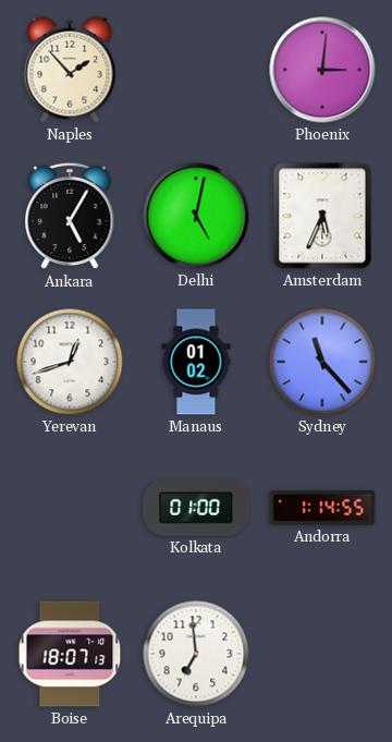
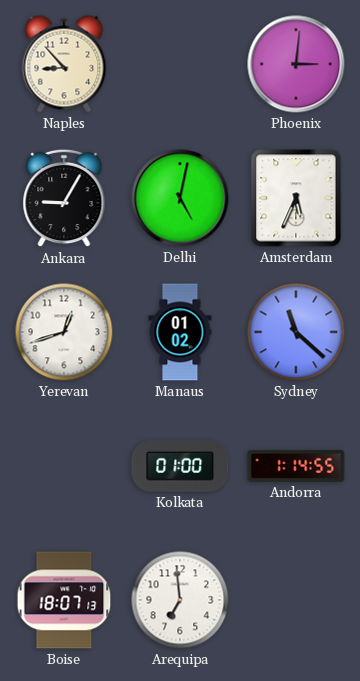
Naples: 1:53 -> 8:53
Ankara: 5:05 -> 9:05
Sydney: 11:23 -> 11:22
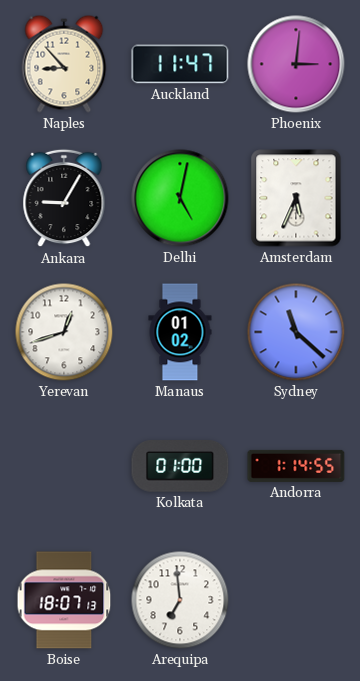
Auckland: none -> 11:47
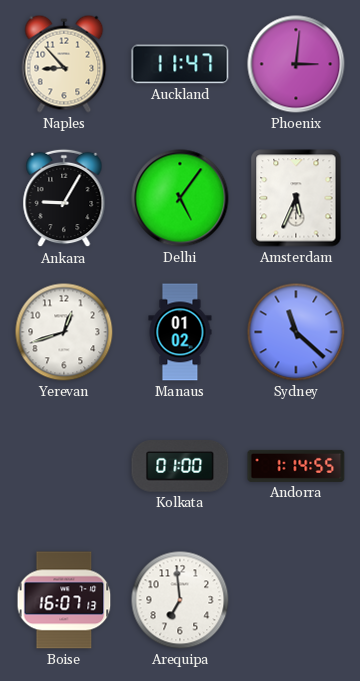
Delhi: 5:02 -> 5:06
Boise: 18:07 -> 16:07
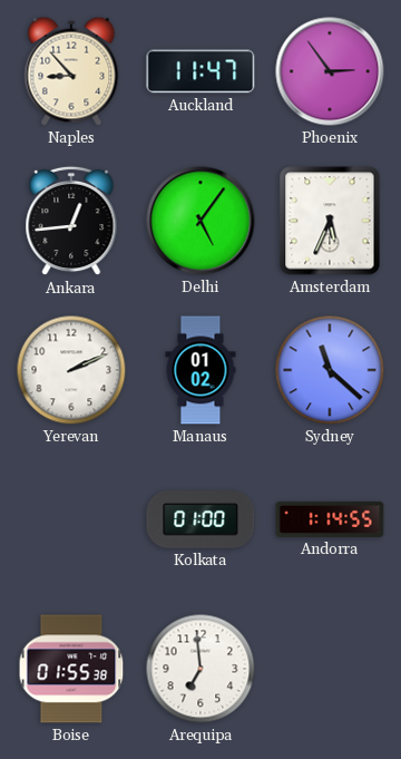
Phoenix: 3:01 -> 2:54
Ankara: 9:05 -> 12:44
Yerevan: 12:42 -> 2:11
Boise: 16:07 -> 01:55
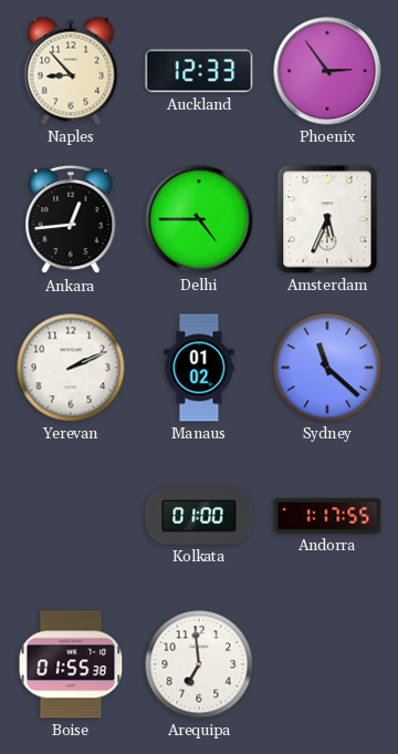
Auckland: 11:47 -> 12:33
Delhi: 5:06 -> 4:45
Andorra: 1:14 -> 1:17
